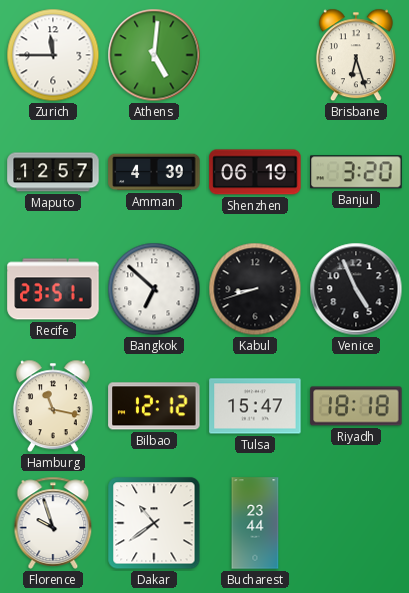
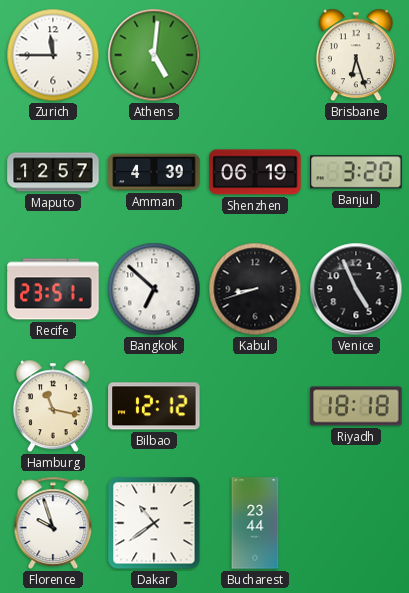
Tulsa: 15:47 -> none
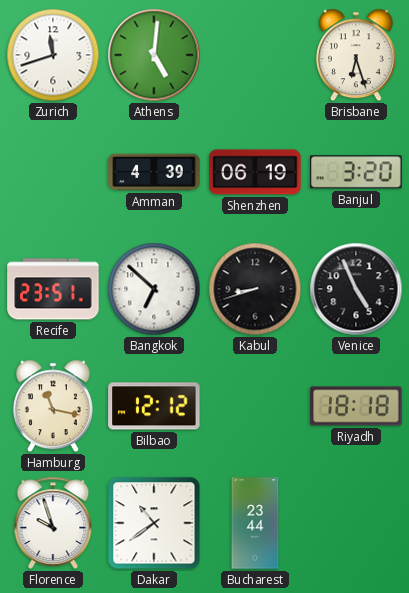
Zurich: 11:45 -> 11:42
Maputo: 12:57 -> none
